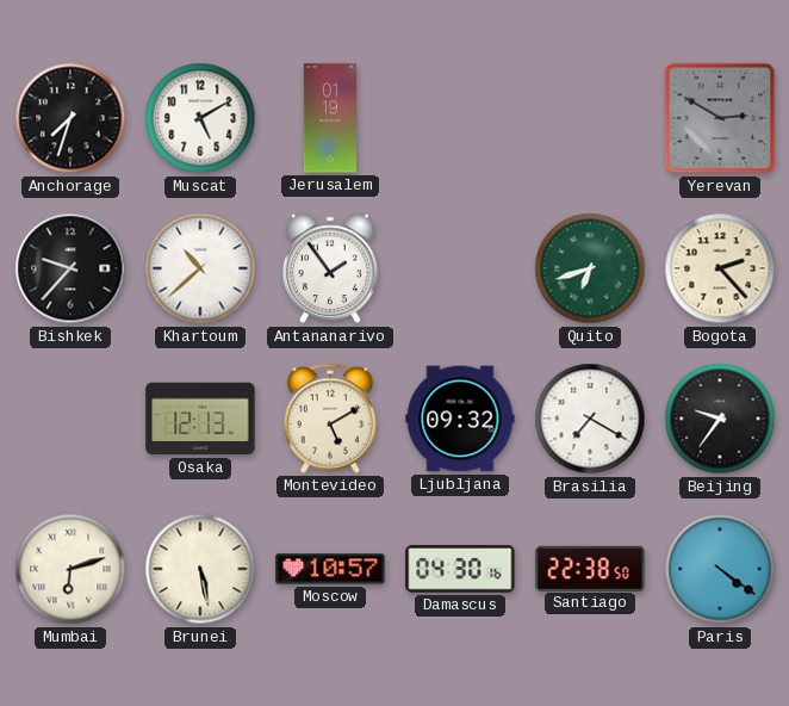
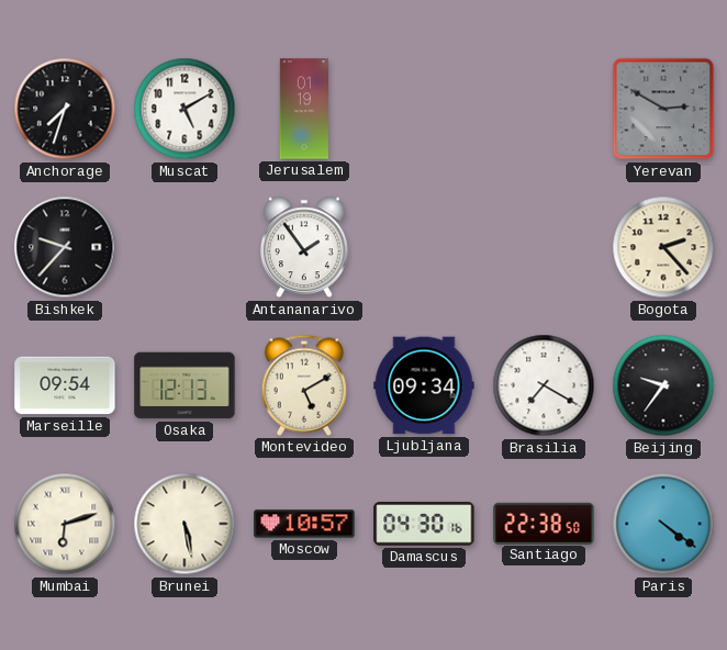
Khartoum: 10:38 -> none
Quito: 6:42 -> none
Marseille: none -> 09:54
Ljubljana: 09:32 -> 09:34
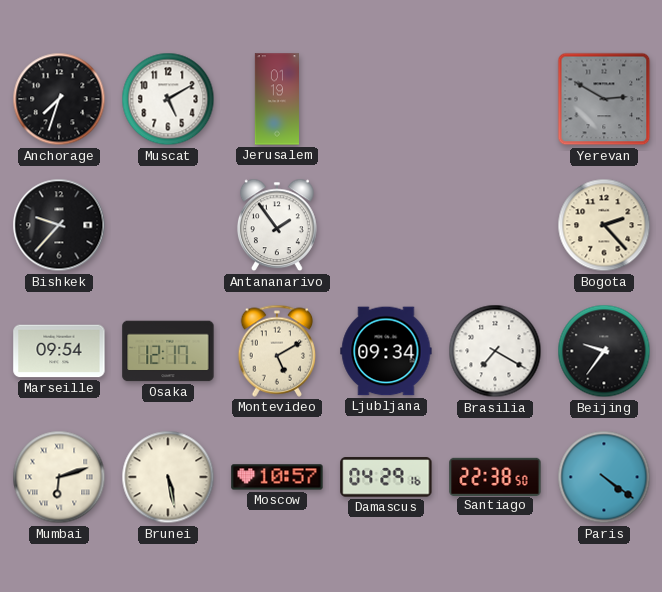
Osaka: 12:13 -> 12:17
Damascus: 04:30 -> 04:29
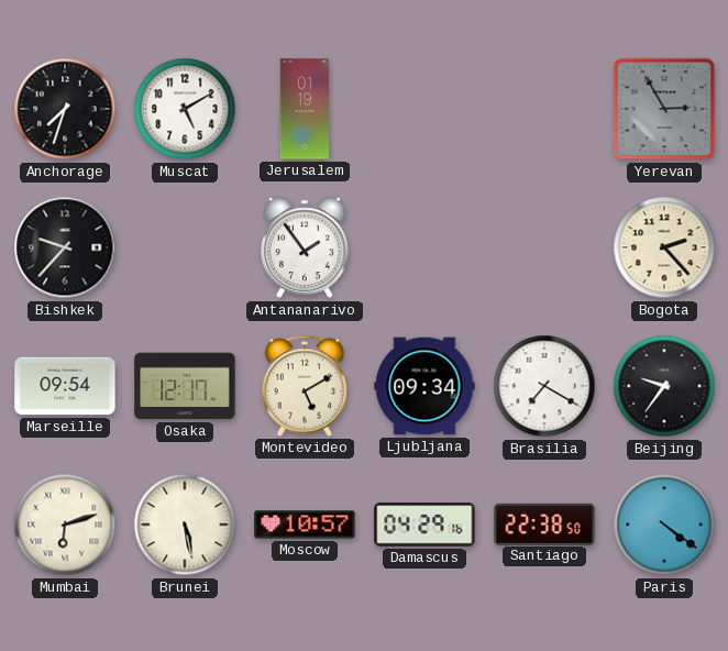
Yerevan: 2:50 -> 2:55
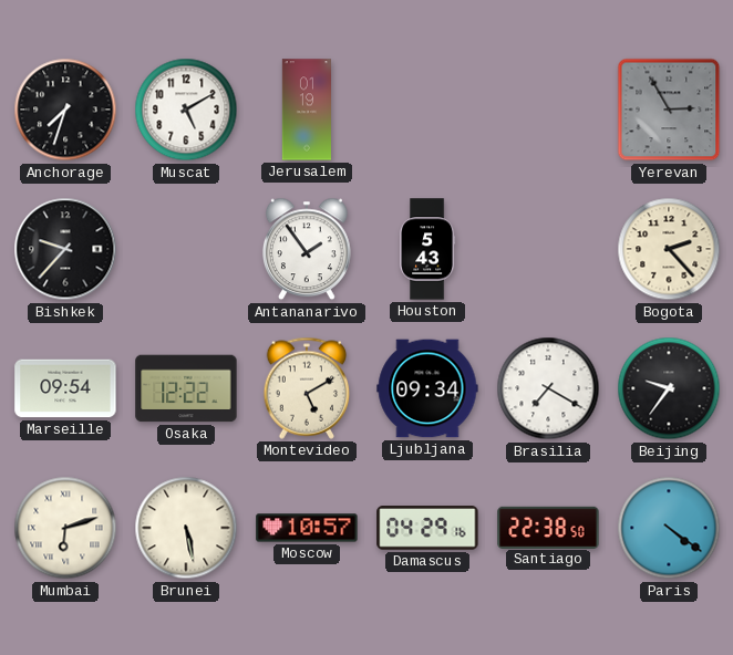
Houston: none -> 5:43
Osaka: 12:17 -> 12:22
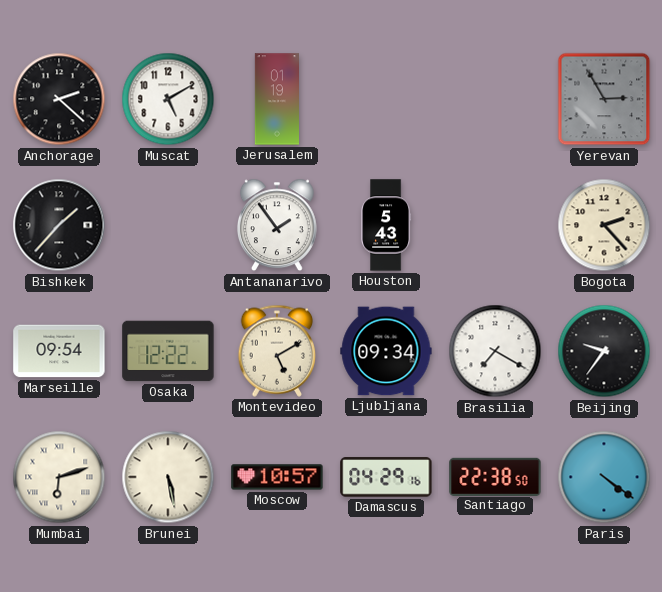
Anchorage: 7:33 -> 2:22
Bishkek: 9:37 -> 1:37
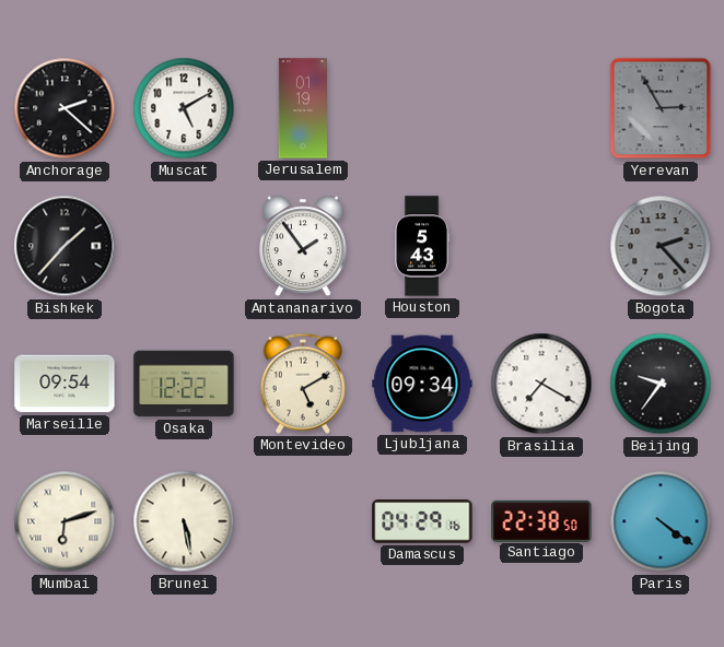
Bogota dial: cream -> grey
Moscow: 10:57 -> none
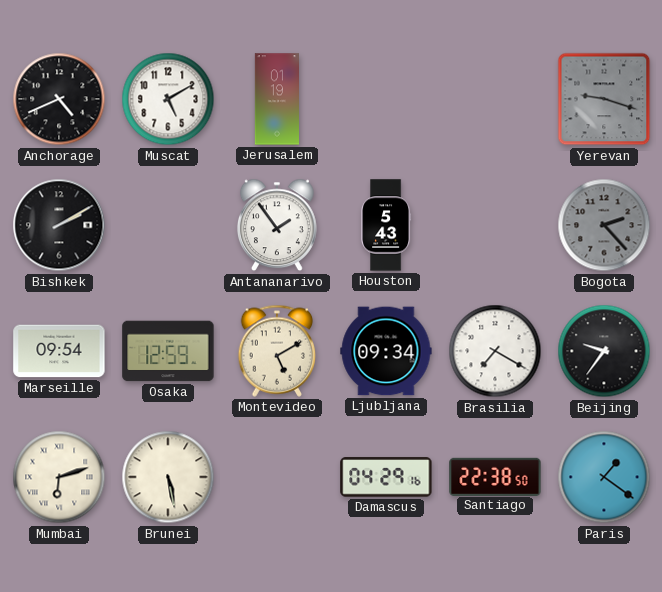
Anchorage: 2:22 -> 4:41
Yerevan: 2:55 -> 9:18
Bishkek: 1:37 -> 2:10
Osaka: 12:22 -> 12:59
Paris: 4:21 -> 1:21
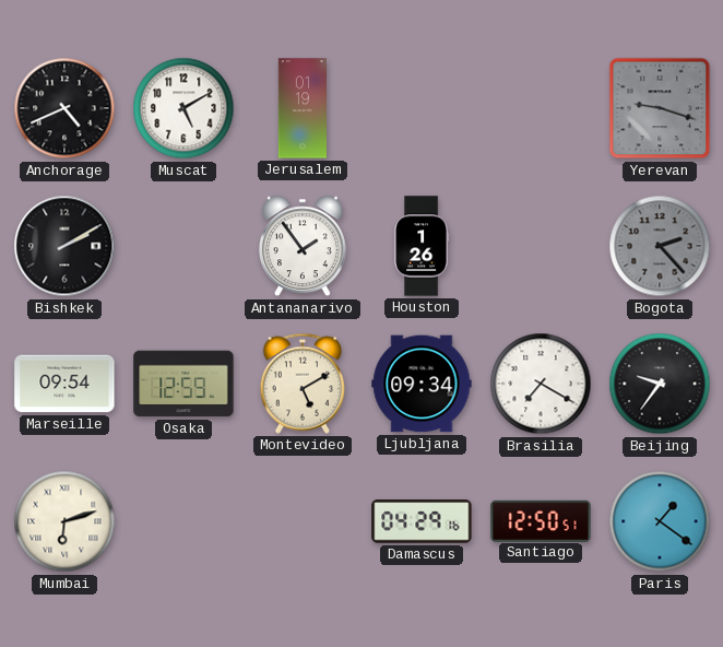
Houston: 5:43 -> 1:26
Brunei: 5:28 -> none
Santiago: 22:38 -> 12:50
